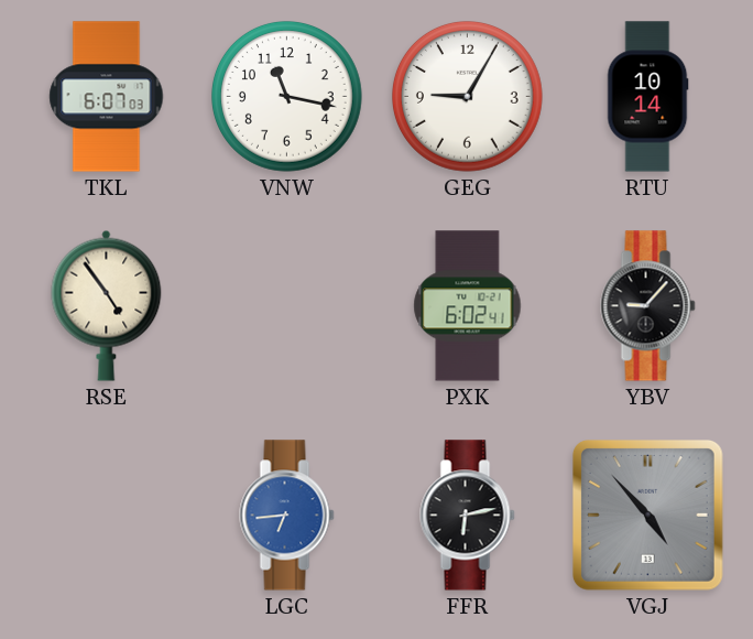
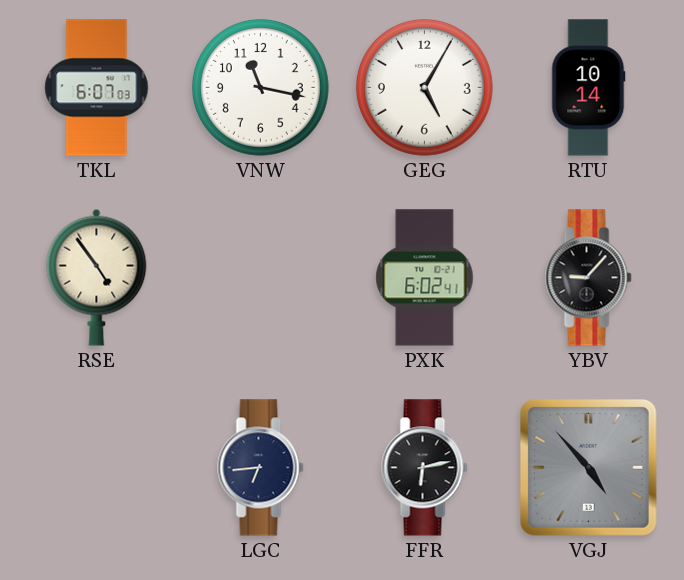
GEG: 9:05 -> 5:05
LGC dial: blue -> navy
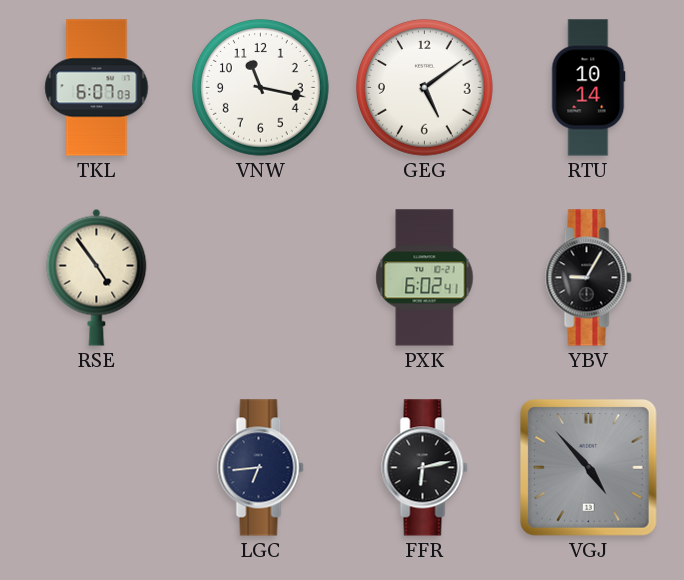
GEG: 5:05 -> 5:09
YBV: 9:07 -> 9:05
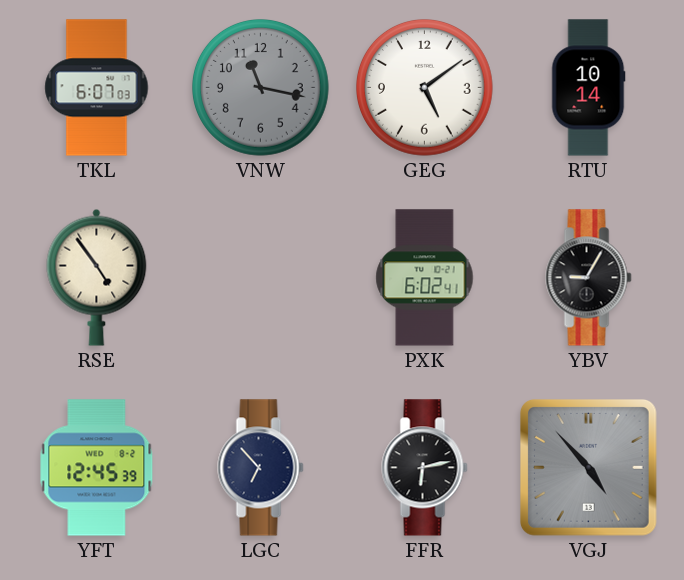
VNW dial: white -> grey
YFT: none -> 12:45
LGC: 6:44 -> 6:53
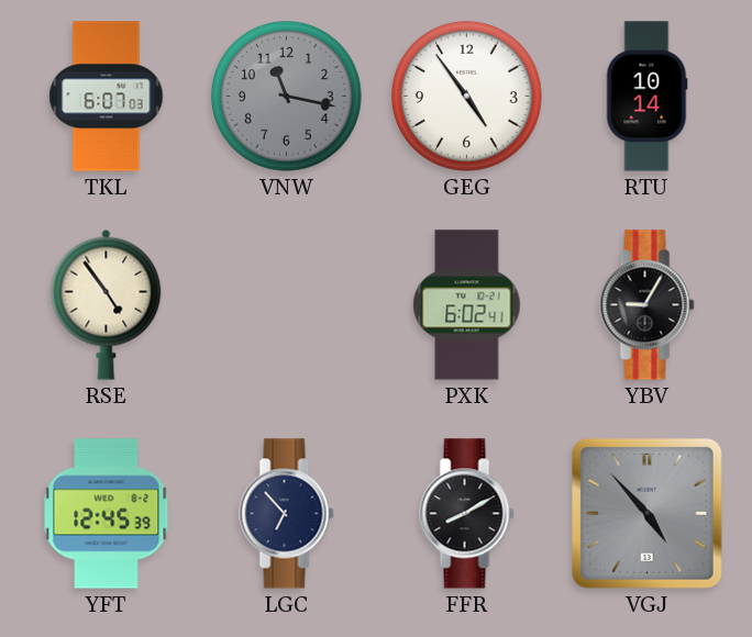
GEG: 5:09 -> 4:54
FFR: 6:13 -> 8:10
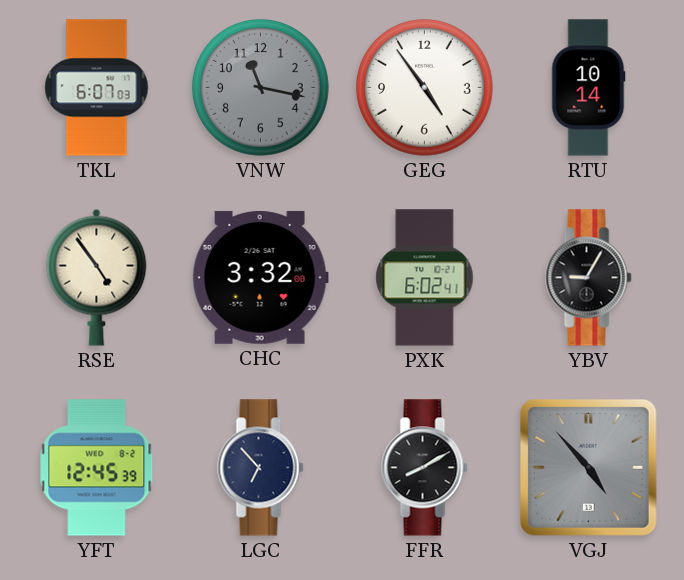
CHC: none -> 3:32
